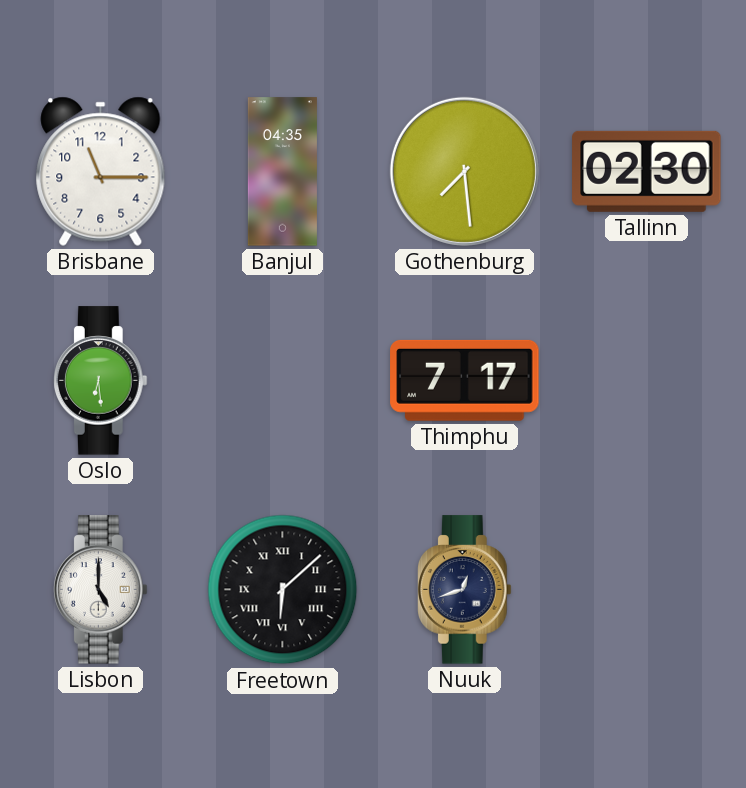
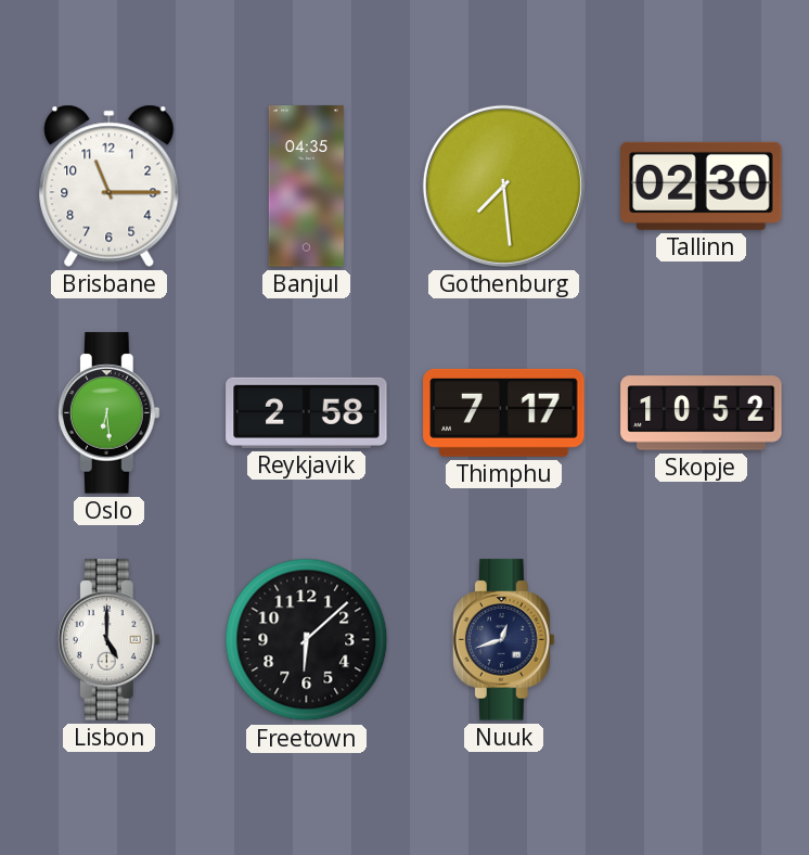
Reykjavik: none -> 2:58
Skopje: none -> 10:52
Freetown numerals: Roman -> Arabic
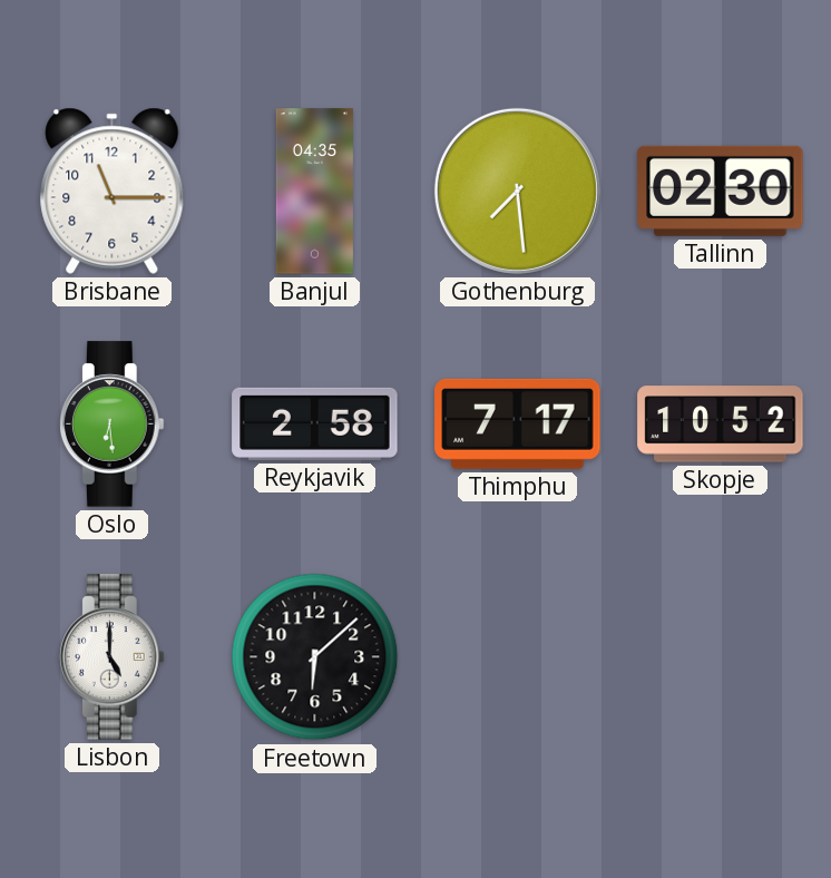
Nuuk: 12:42 -> none
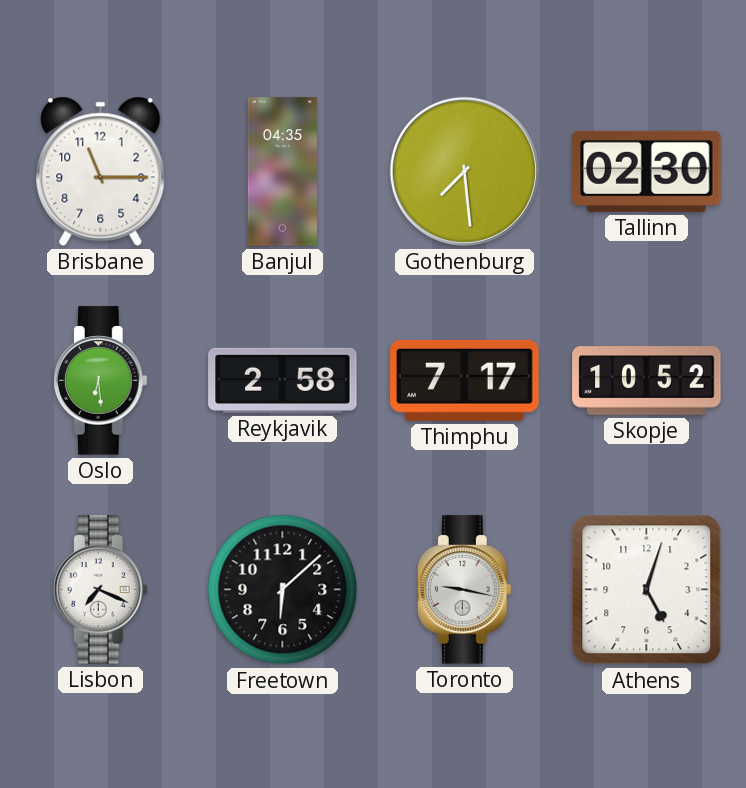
Lisbon: 5:00 -> 7:19
Toronto: none -> 9:17
Athens: none -> 5:03
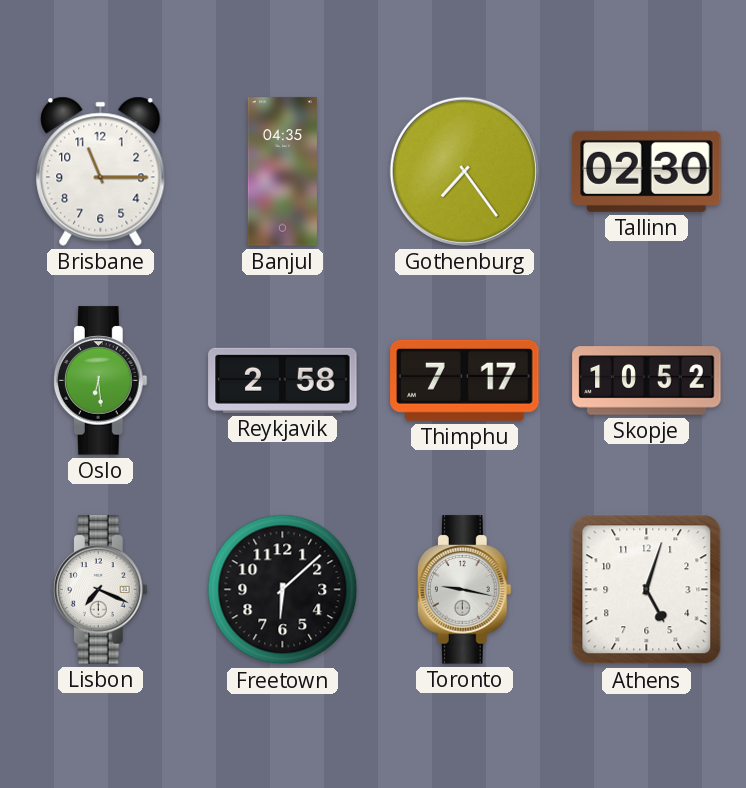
Gothenburg: 7:29 -> 7:24
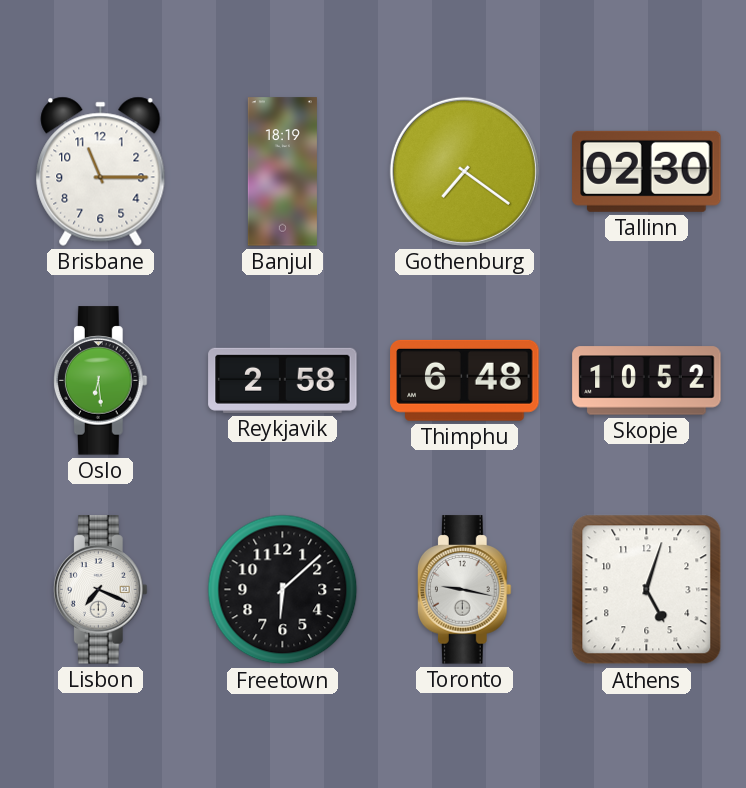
Banjul: 04:35 -> 18:19
Gothenburg: 7:24 -> 7:21
Thimphu: 7:17 -> 6:48
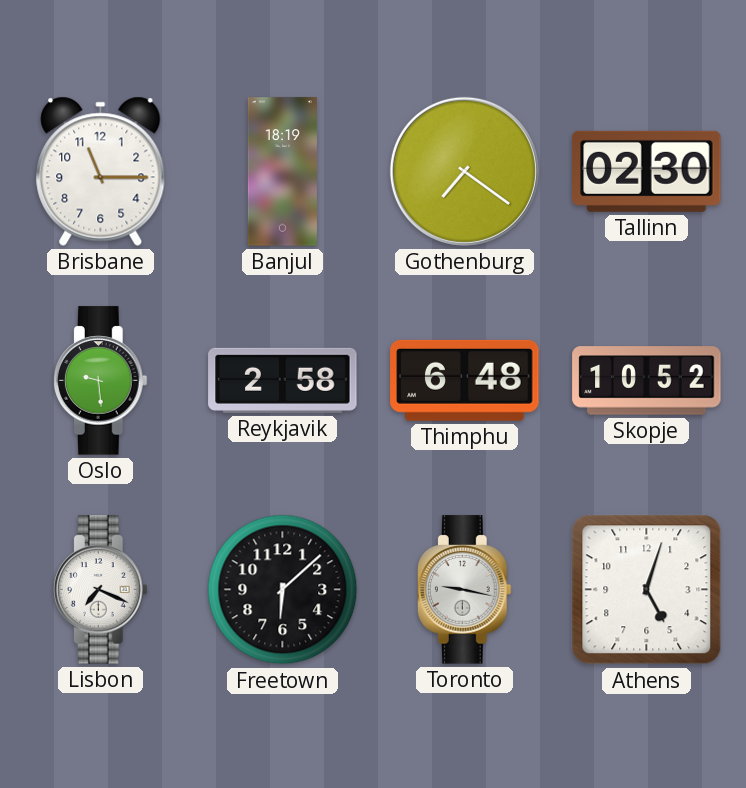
Oslo: 6:29 -> 9:29
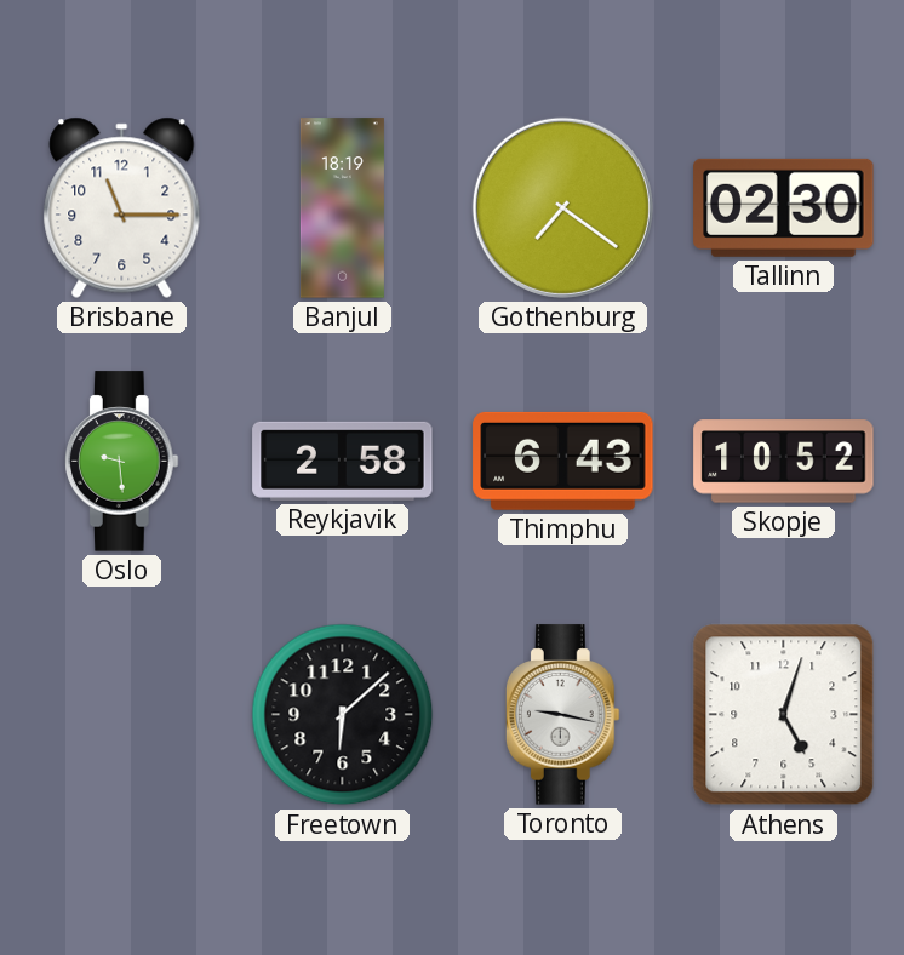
Thimphu: 6:48 -> 6:43
Lisbon: 7:19 -> none
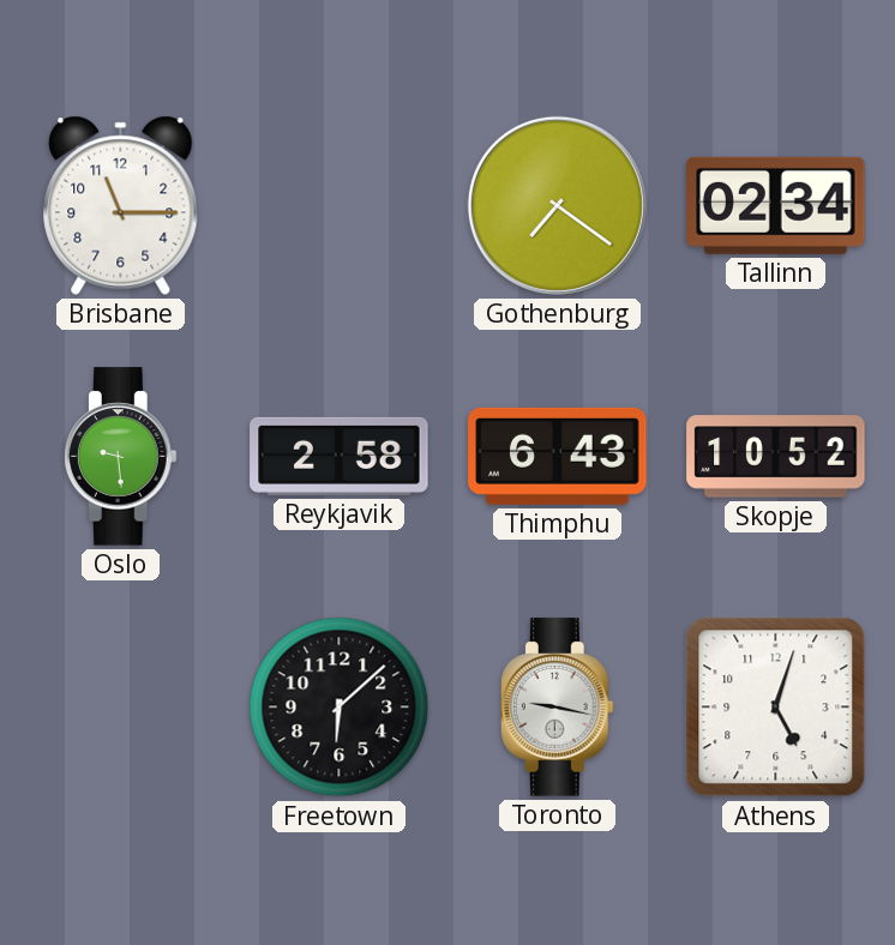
Banjul: 18:19 -> none
Tallinn: 02:30 -> 02:34
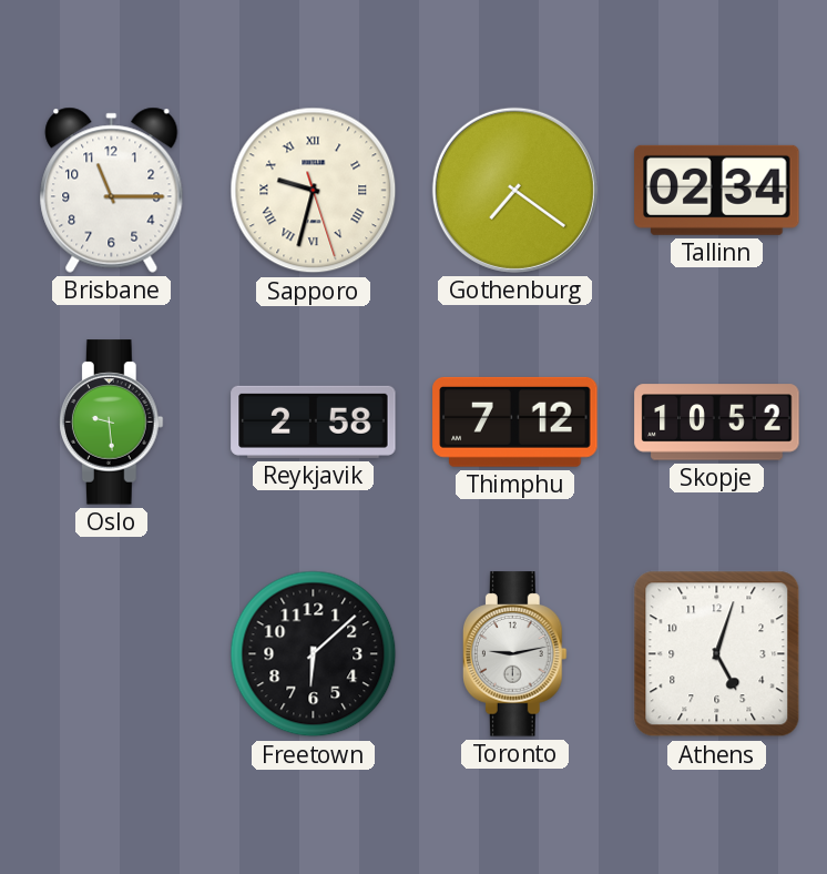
Sapporo: none -> 9:32
Thimphu: 6:43 -> 7:12
Toronto: 9:17 -> 9:13
